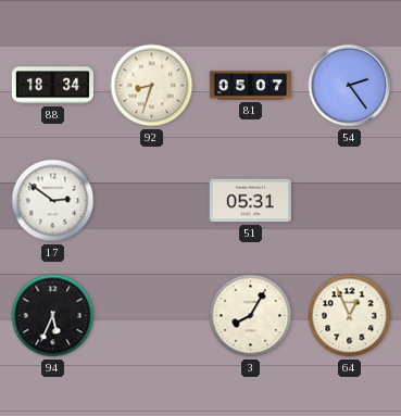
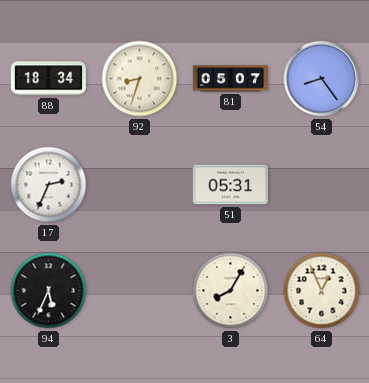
54: 2:24 -> 8:24
17: 2:51 -> 2:34
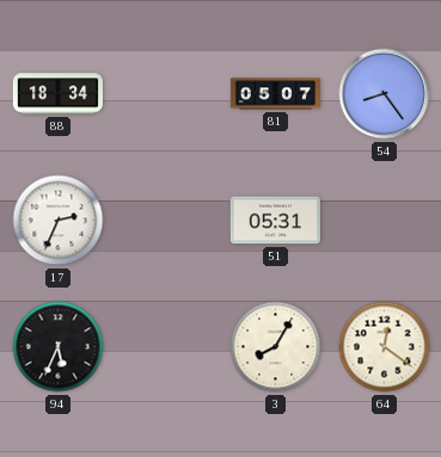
92: 8:33 -> none
64: 12:56 -> 12:21
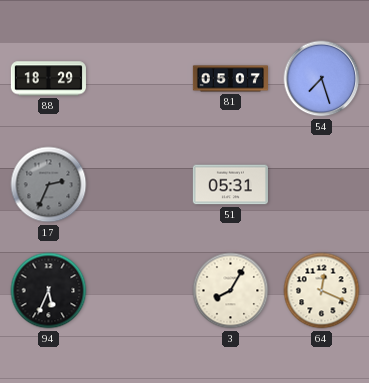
88: 18:34 -> 18:29
54: 8:24 -> 7:27
17 dial: white -> grey
64: 12:21 -> 12:19
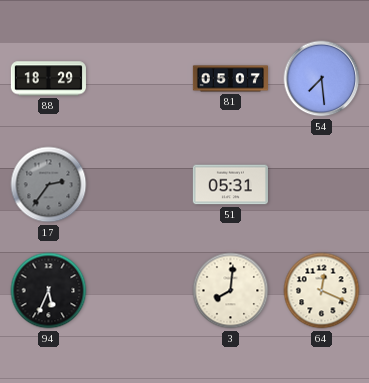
54: 7:27 -> 7:29
17: 2:34 -> 2:36
3: 8:05 -> 8:01
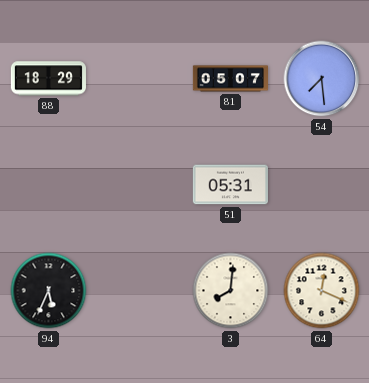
17: 2:36 -> none
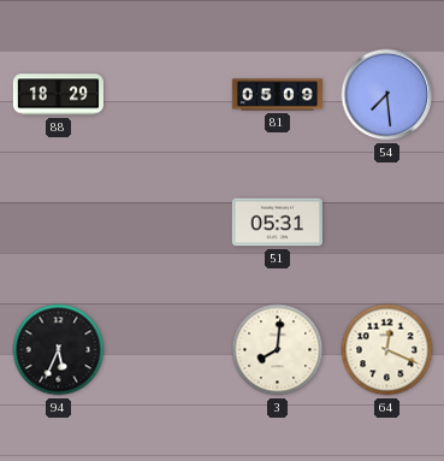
81: 05:07 -> 05:09
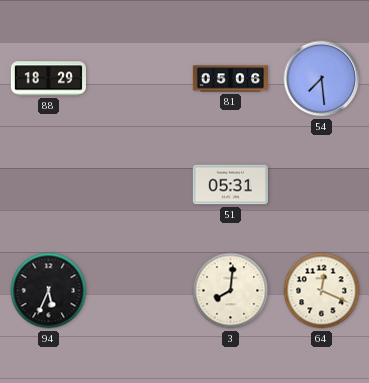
81: 05:09 -> 05:06
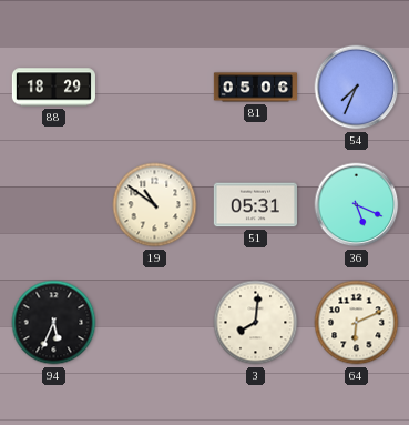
54: 7:29 -> 7:34
19: none -> 10:51
36: none -> 5:19
64: 12:19 -> 6:11
